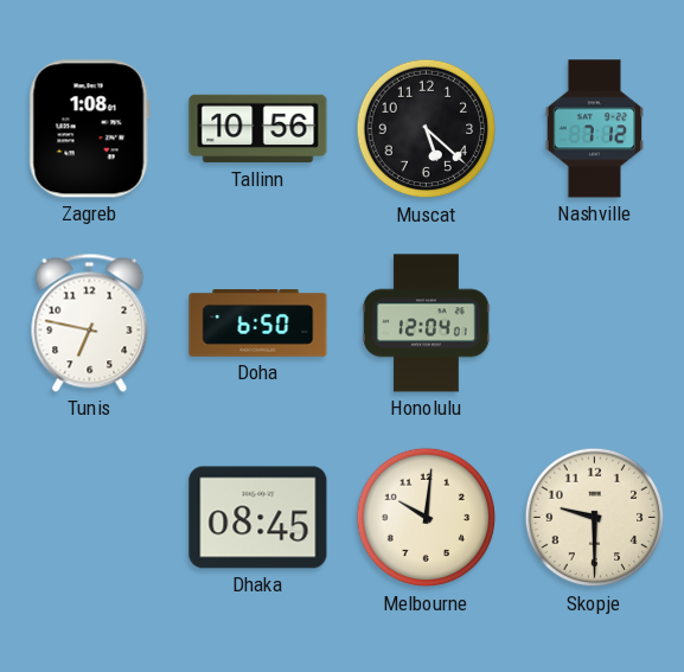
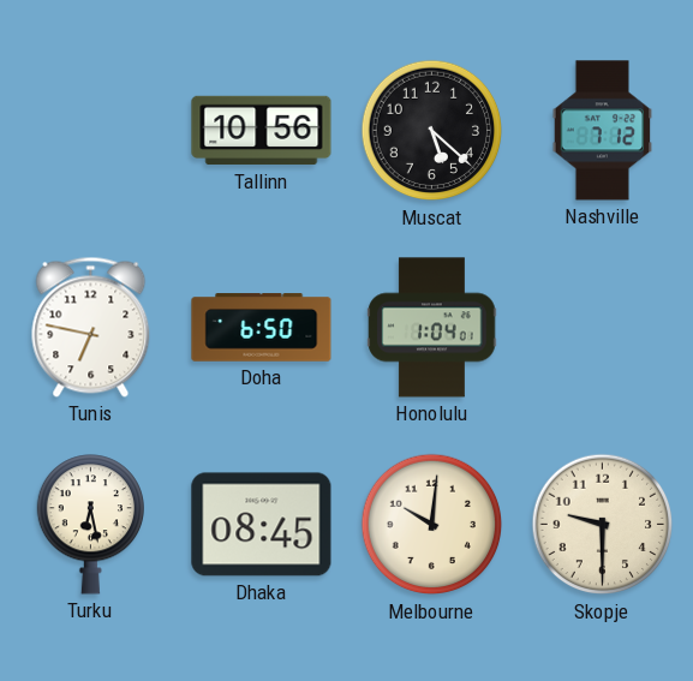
Zagreb: 1:08 -> none
Honolulu: 12:04 -> 1:04
Turku: none -> 6:28
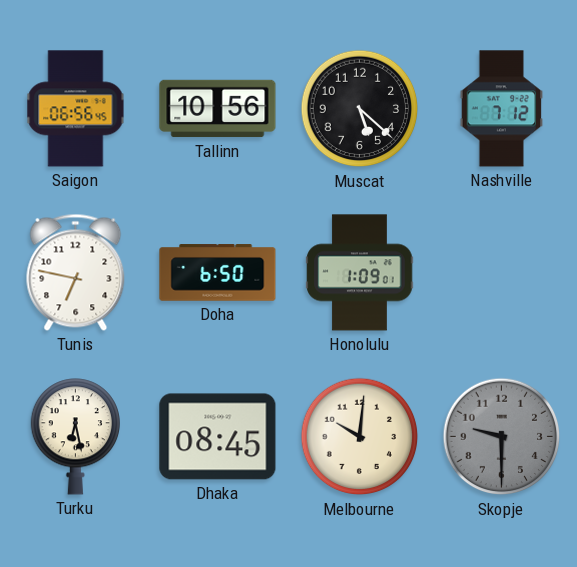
Saigon: none -> 06:56
Honolulu: 1:04 -> 1:09
Skopje dial: cream -> grey
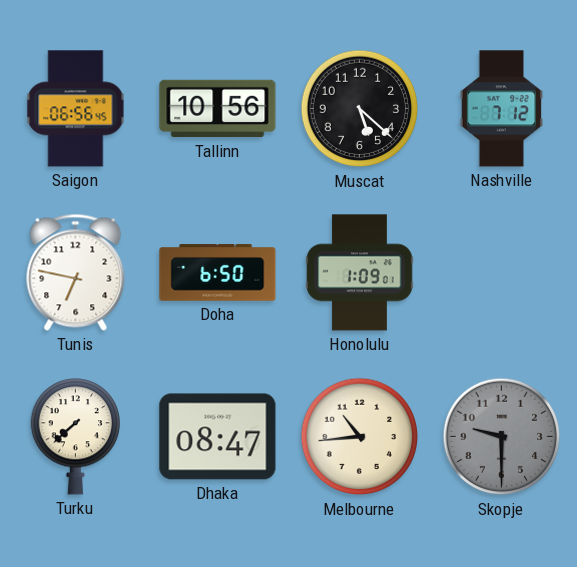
Turku: 6:28 -> 7:38
Dhaka: 08:45 -> 08:47
Melbourne: 10:01 -> 10:44
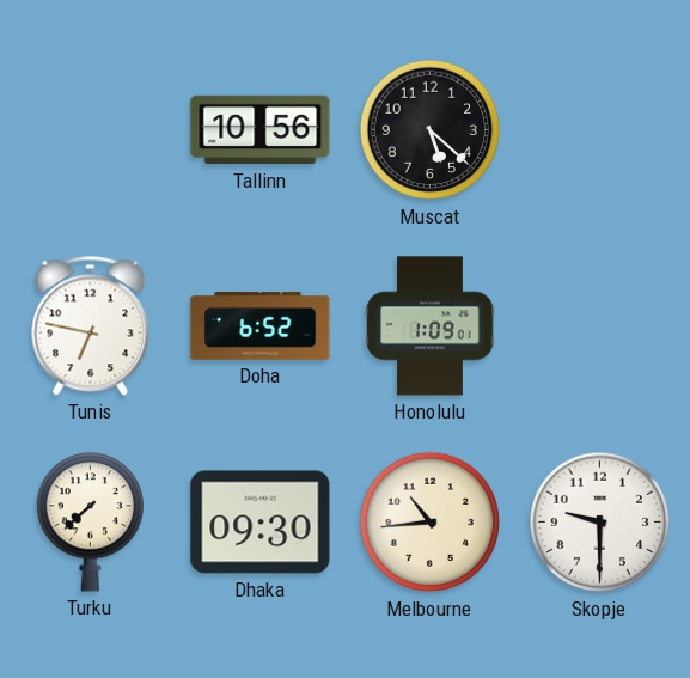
Saigon: 06:56 -> none
Nashville: 7:12 -> none
Doha: 6:50 -> 6:52
Dhaka: 08:47 -> 09:30
Skopje dial: grey -> white
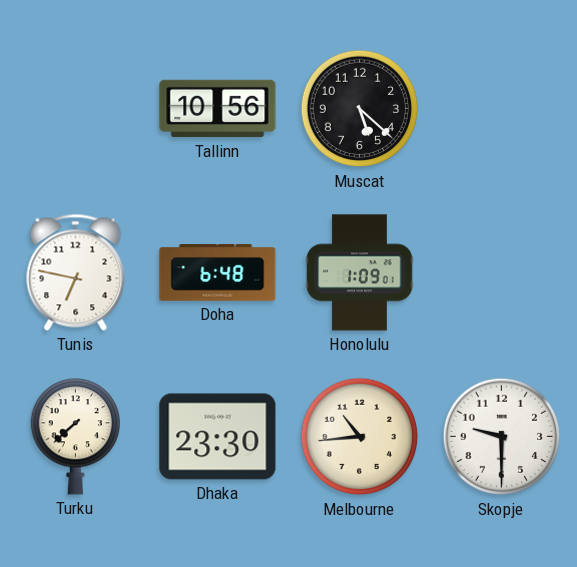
Doha: 6:52 -> 6:48
Dhaka: 09:30 -> 23:30
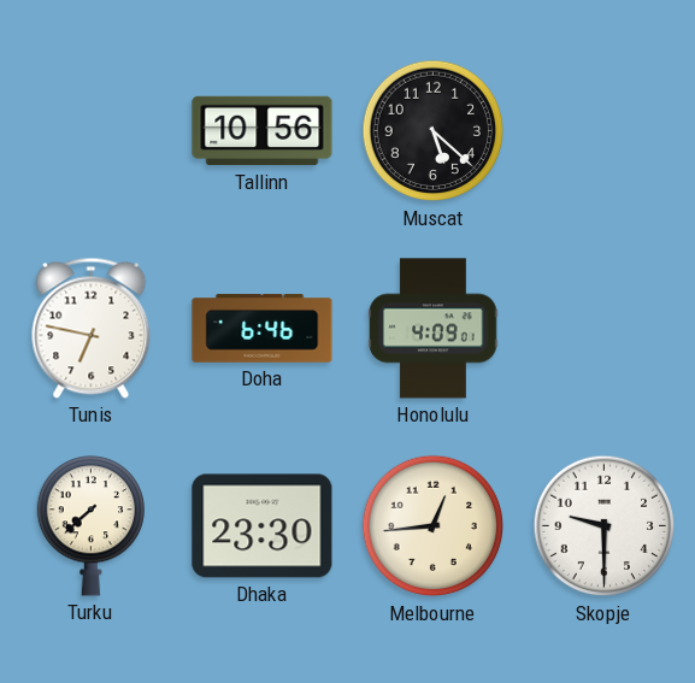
Doha: 6:48 -> 6:46
Honolulu: 1:09 -> 4:09
Melbourne: 10:44 -> 12:44
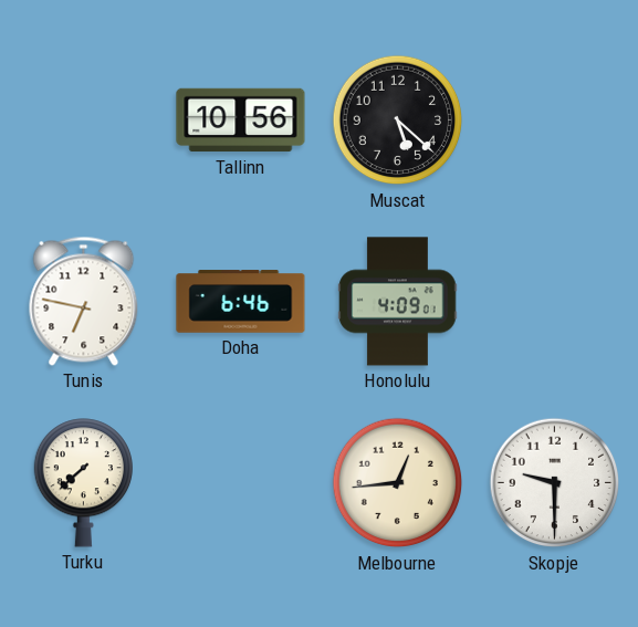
Dhaka: 23:30 -> none
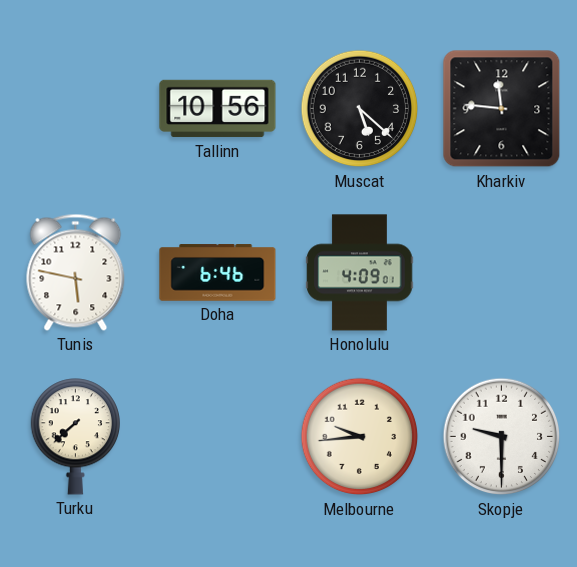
Kharkiv: none -> 11:46
Tunis: 6:47 -> 5:47
Melbourne: 12:44 -> 9:44
